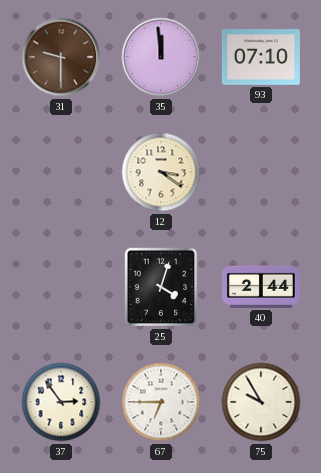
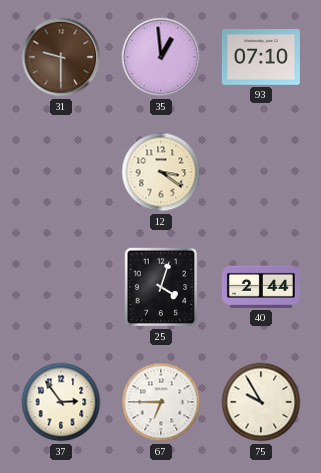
35: 11:59 -> 12:59
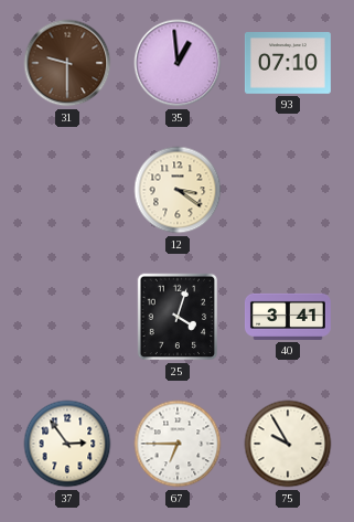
40: 2:44 -> 3:41
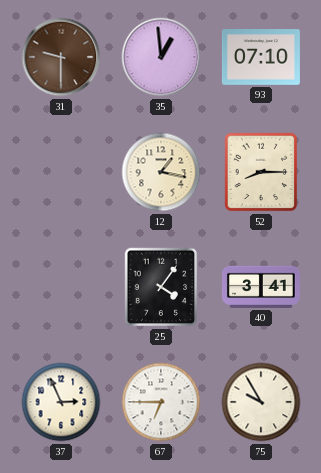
12: 3:21 -> 1:17
52: none -> 8:15
25: 4:03 -> 4:06
37: 2:54 -> 2:56
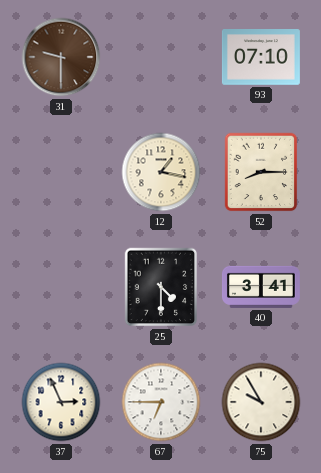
35: 12:59 -> none
25: 4:06 -> 4:30
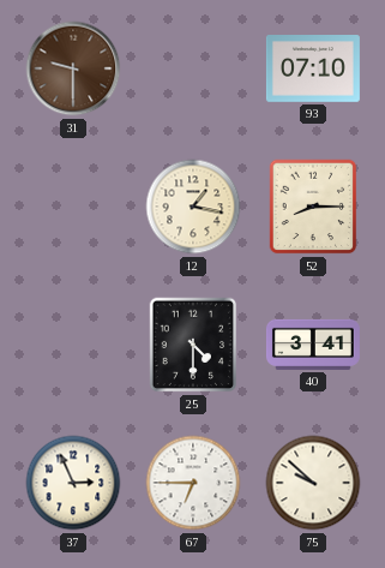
75: 9:55 -> 9:52
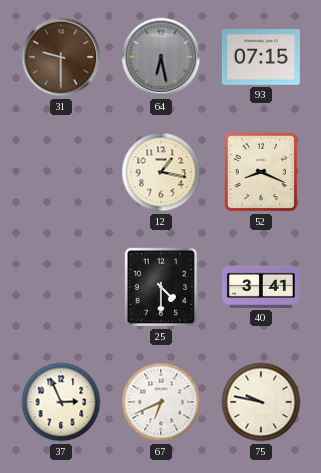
64: none -> 6:28
93: 07:10 -> 07:15
52: 8:15 -> 8:19
67: 6:45 -> 6:41
75: 9:52 -> 9:47
